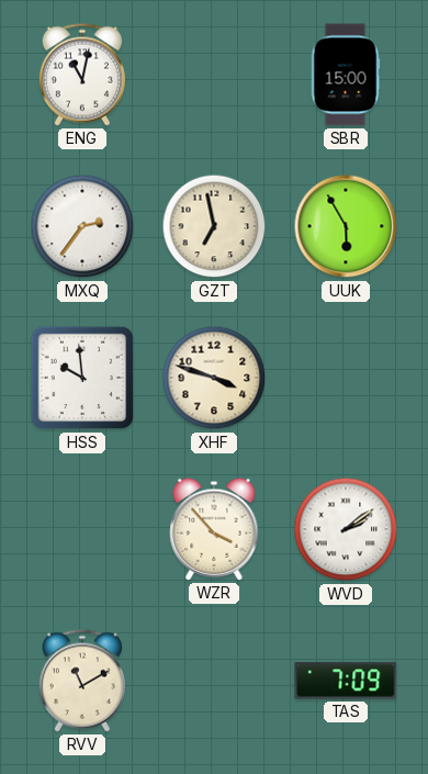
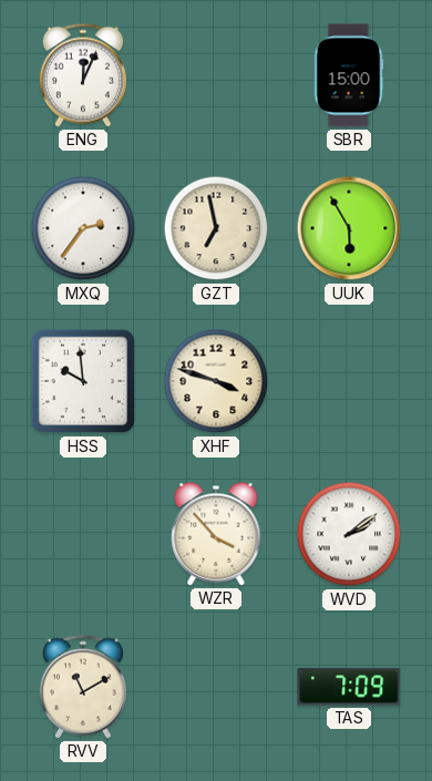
ENG: 11:02 -> 12:04
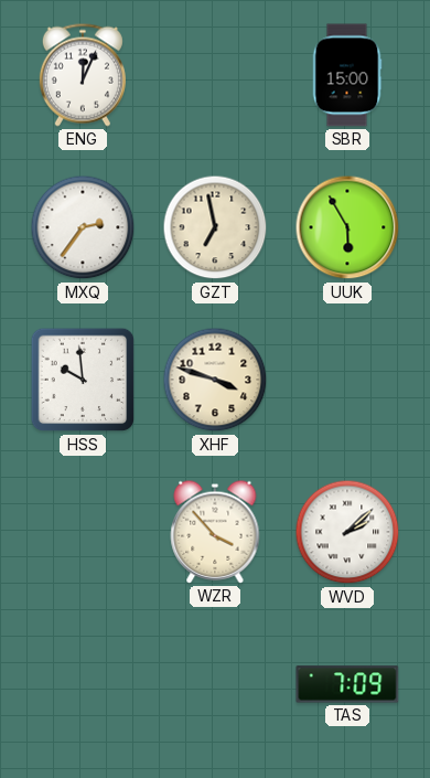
WVD: 2:09 -> 2:08
RVV: 11:10 -> none
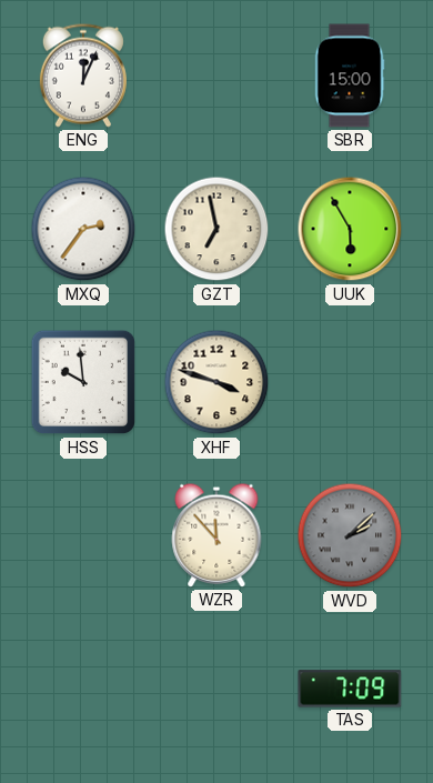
WZR: 3:53 -> 11:53
WVD dial: white -> grey
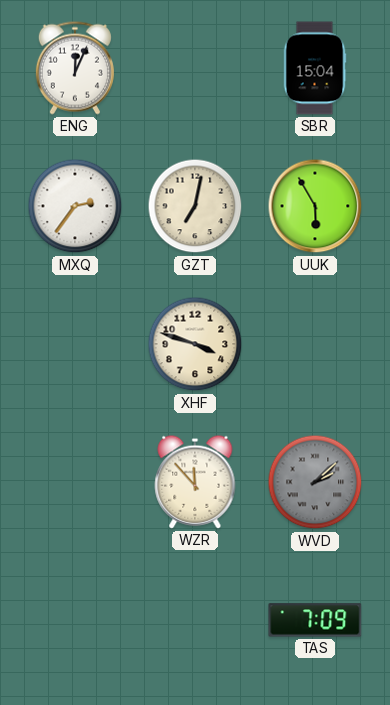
SBR: 15:00 -> 15:04
GZT: 6:58 -> 7:02
HSS: 9:59 -> none
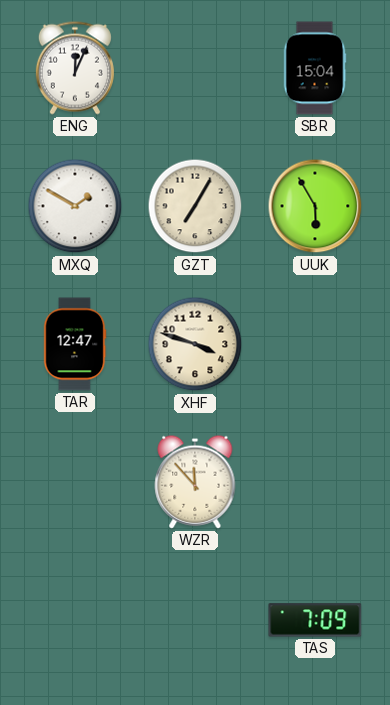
MXQ: 2:36 -> 1:50
GZT: 7:02 -> 7:05
TAR: none -> 12:47
WVD: 2:08 -> none
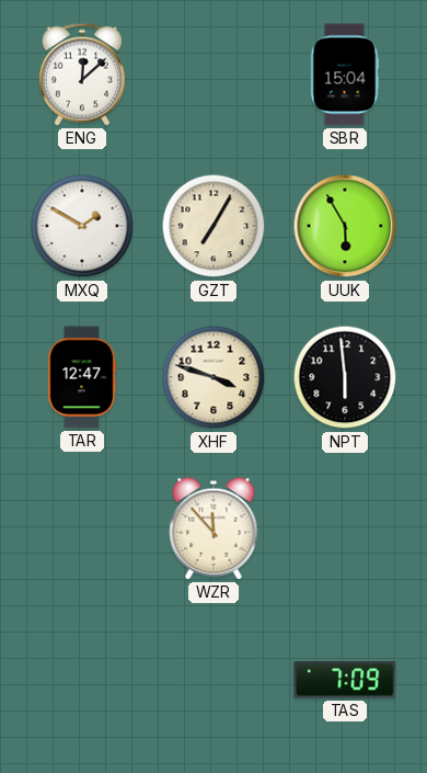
ENG: 12:04 -> 12:08
NPT: none -> 5:59
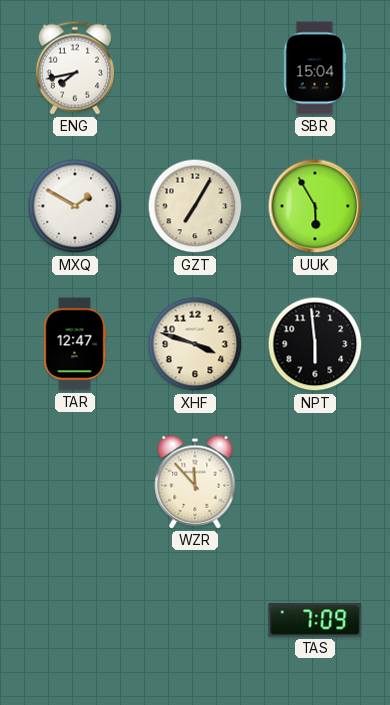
ENG: 12:08 -> 7:43
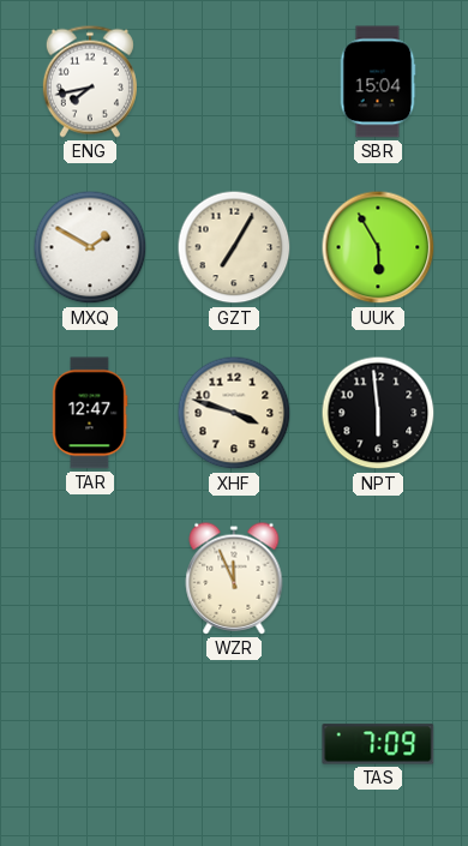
WZR: 11:53 -> 11:56
